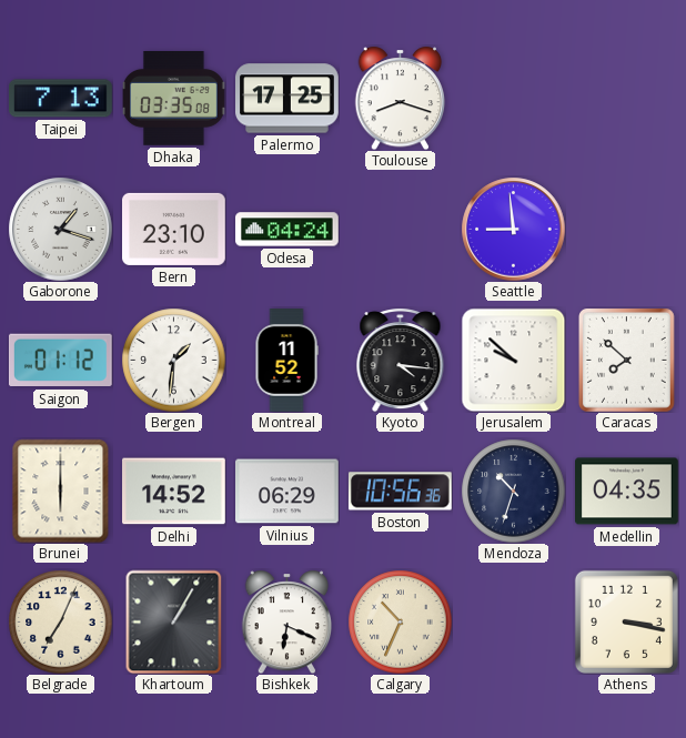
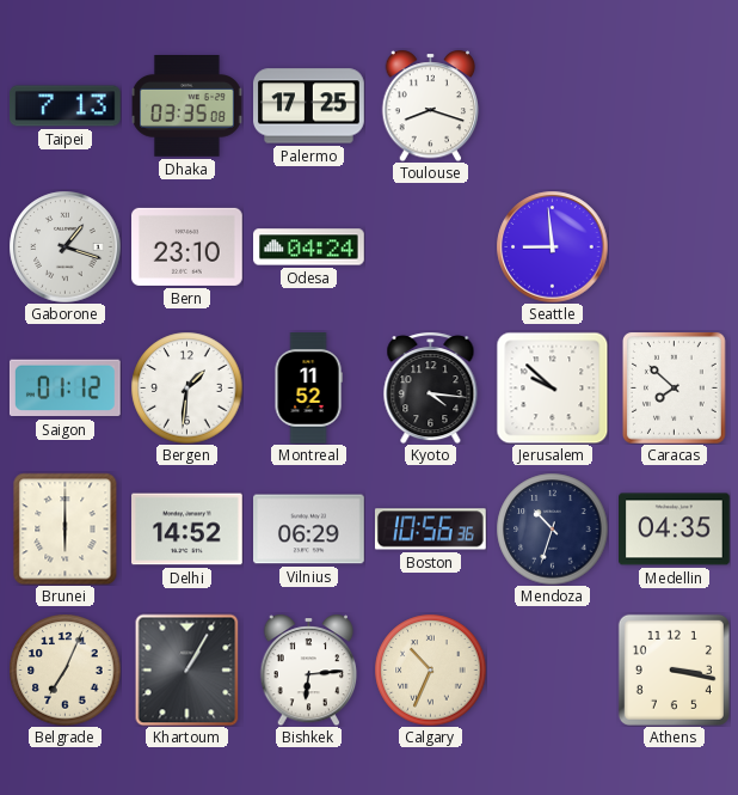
Bishkek: 6:19 -> 6:14
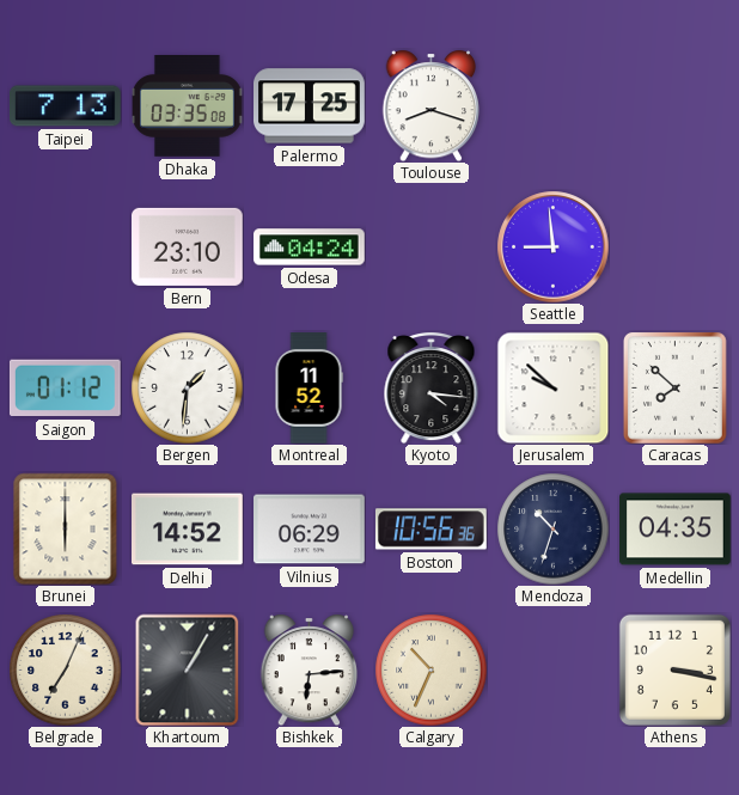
Gaborone: 1:18 -> none
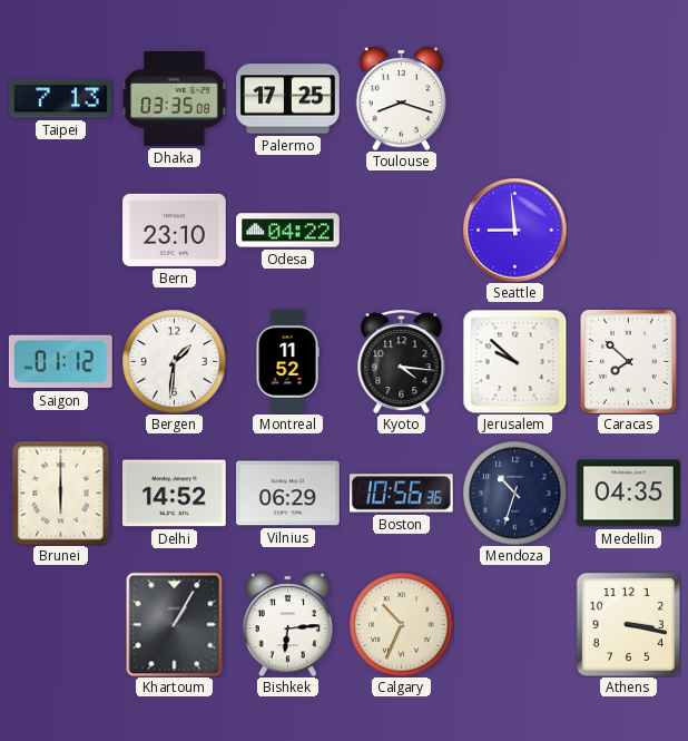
Odesa: 04:24 -> 04:22
Belgrade: 7:04 -> none
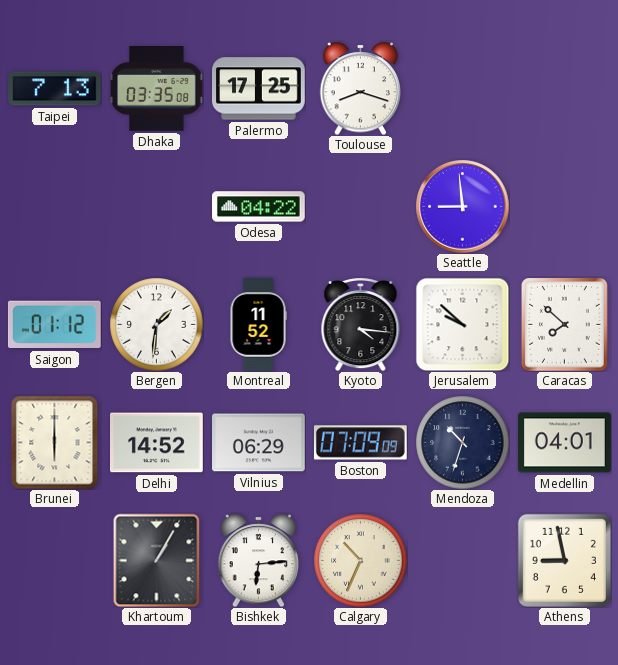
Bern: 23:10 -> none
Boston: 10:56 -> 07:09
Medellin: 04:35 -> 04:01
Athens: 3:17 -> 8:58
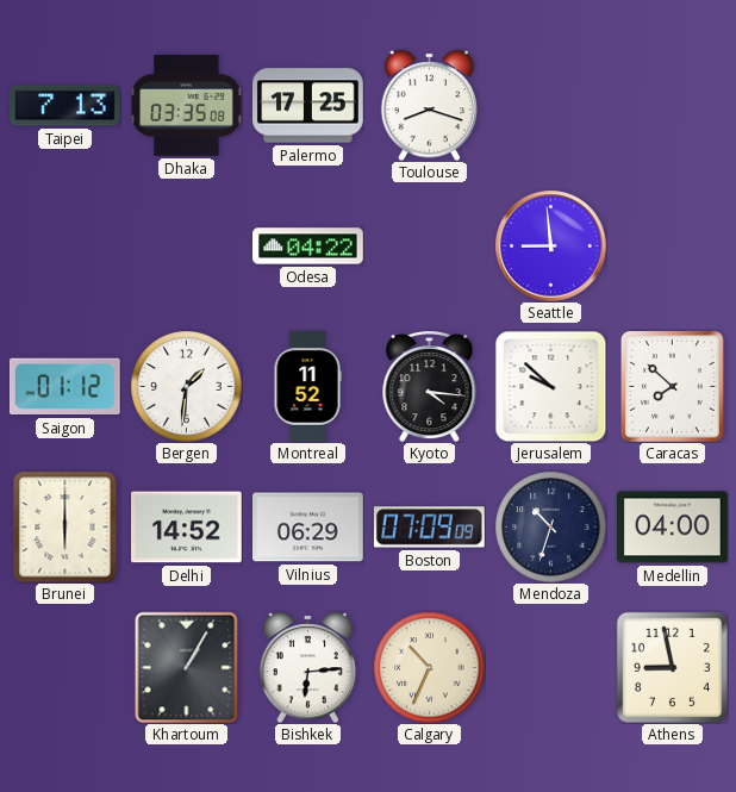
Medellin: 04:01 -> 04:00
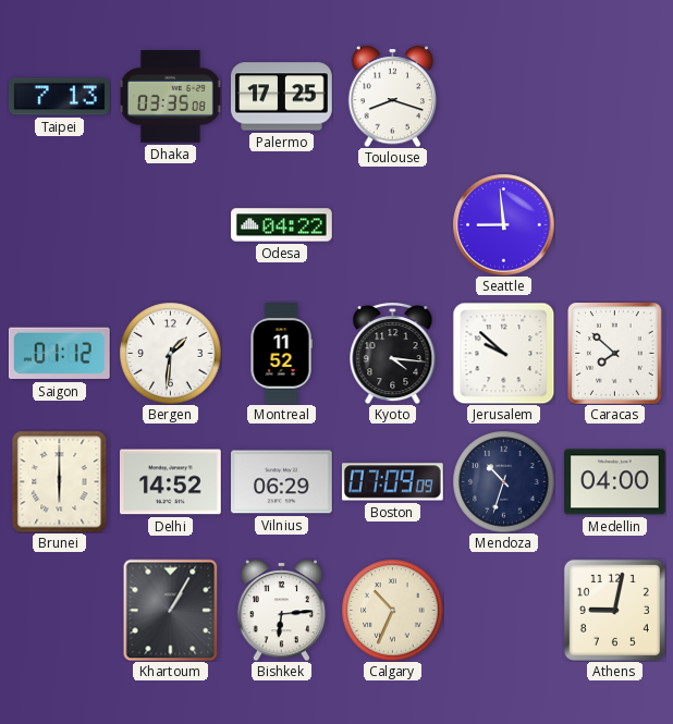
Athens: 8:58 -> 9:02
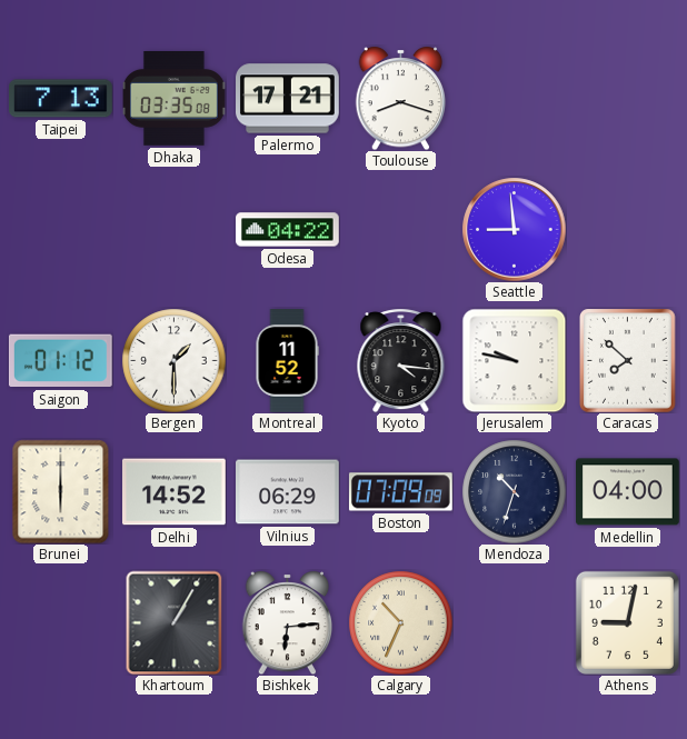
Palermo: 17:25 -> 17:21
Bergen: 1:31 -> 1:30
Jerusalem: 9:52 -> 9:47
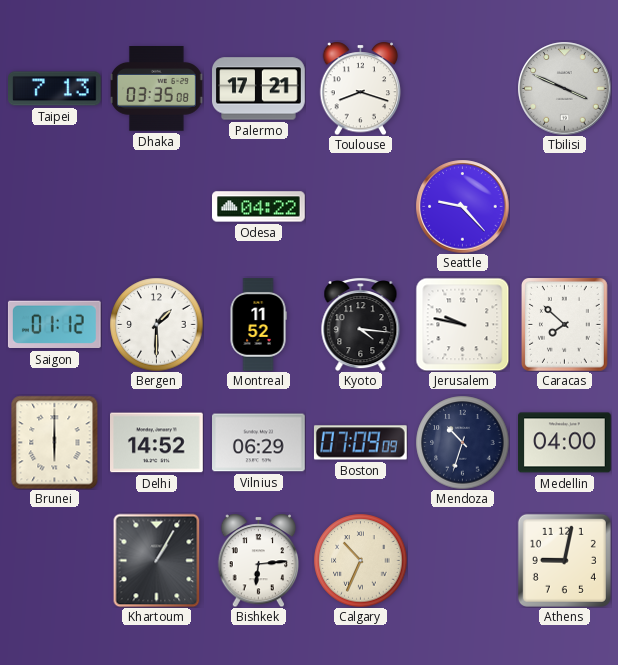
Tbilisi: none -> 3:49
Seattle: 8:59 -> 9:23
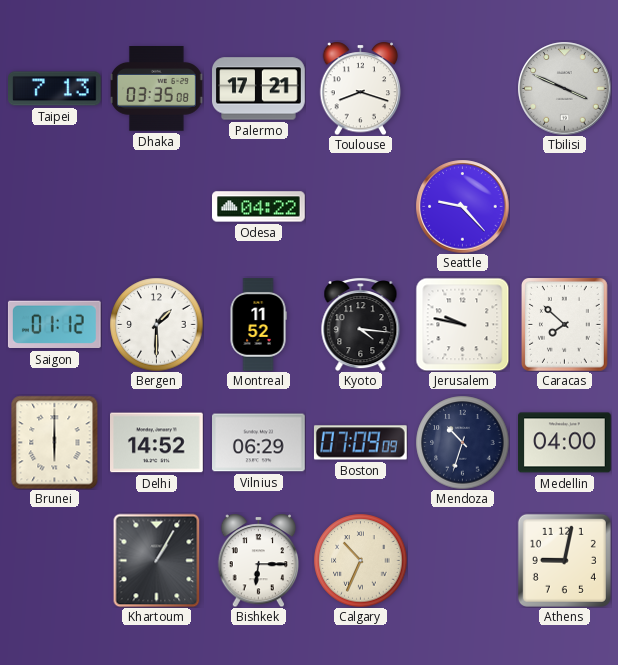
Bishkek: 6:14 -> 6:15
